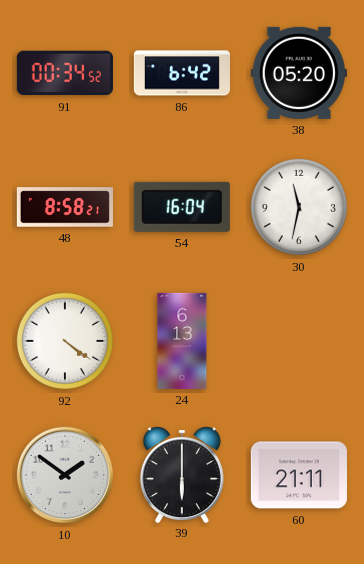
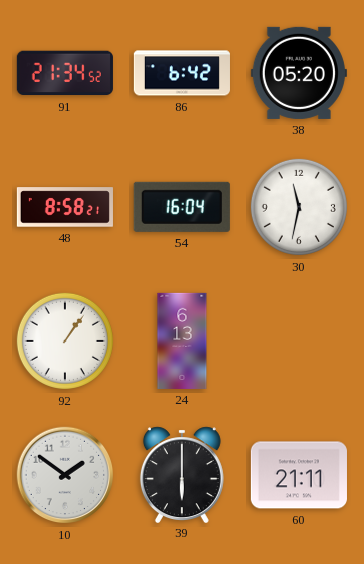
91: 00:34 -> 21:34
92: 4:21 -> 1:06
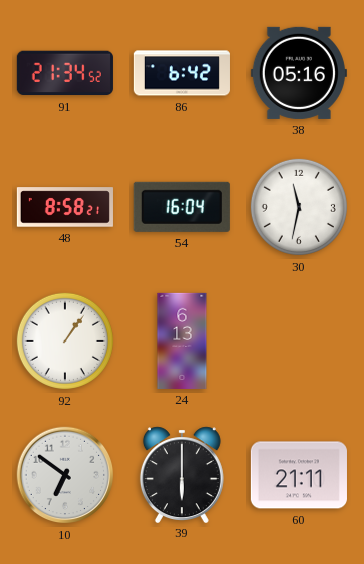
38: 05:20 -> 05:16
10: 1:51 -> 6:51
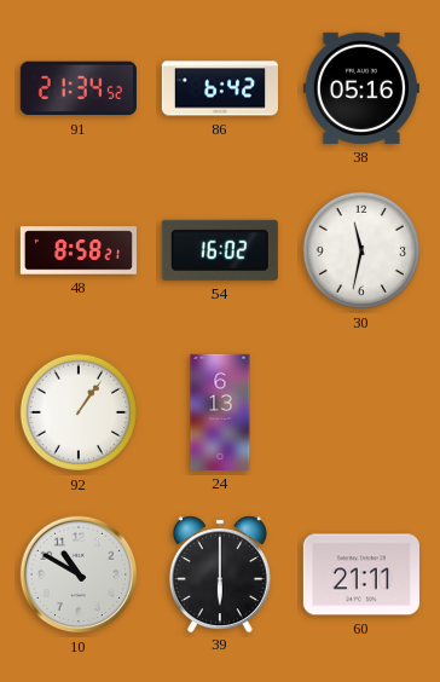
54: 16:04 -> 16:02
10: 6:51 -> 10:50
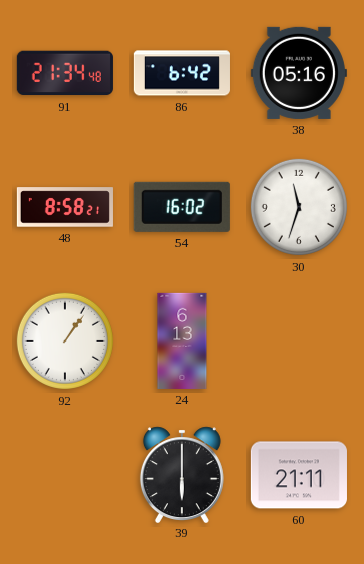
91: 21:34:52 -> 21:34:48
30: 11:32 -> 11:33
10: 10:50 -> none
